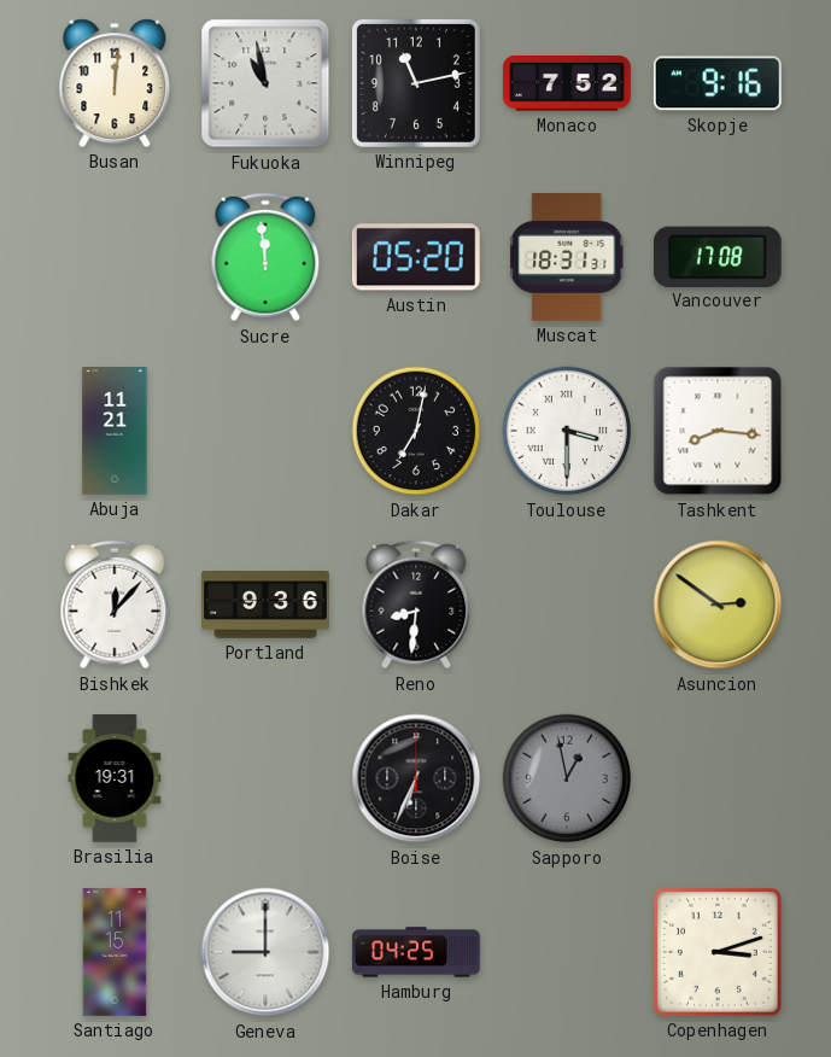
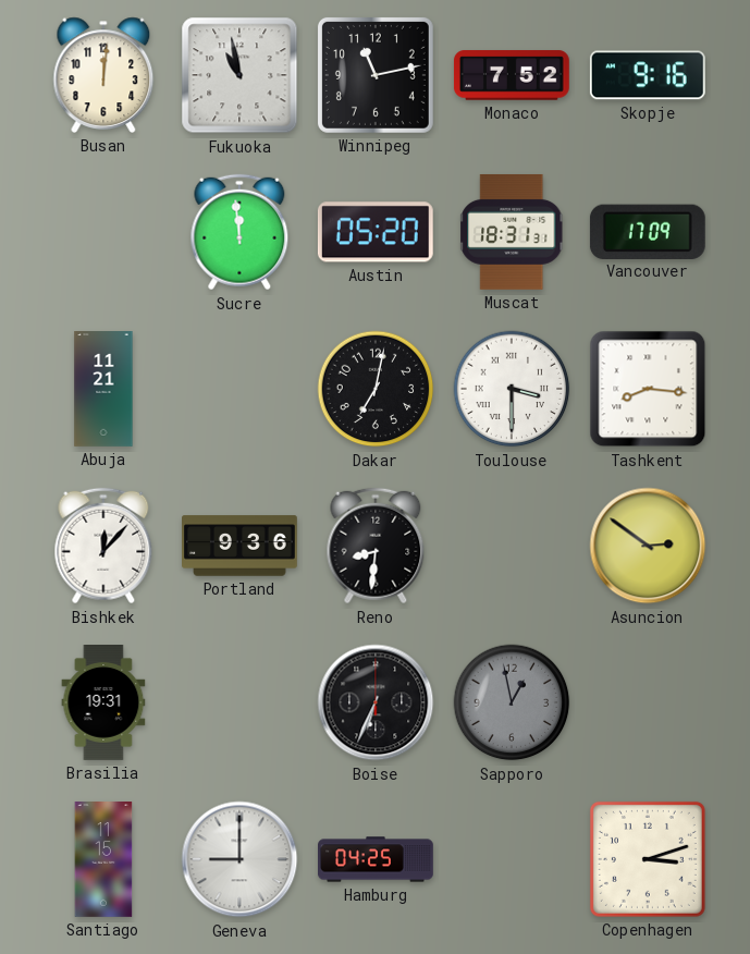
Vancouver: 17:08 -> 17:09
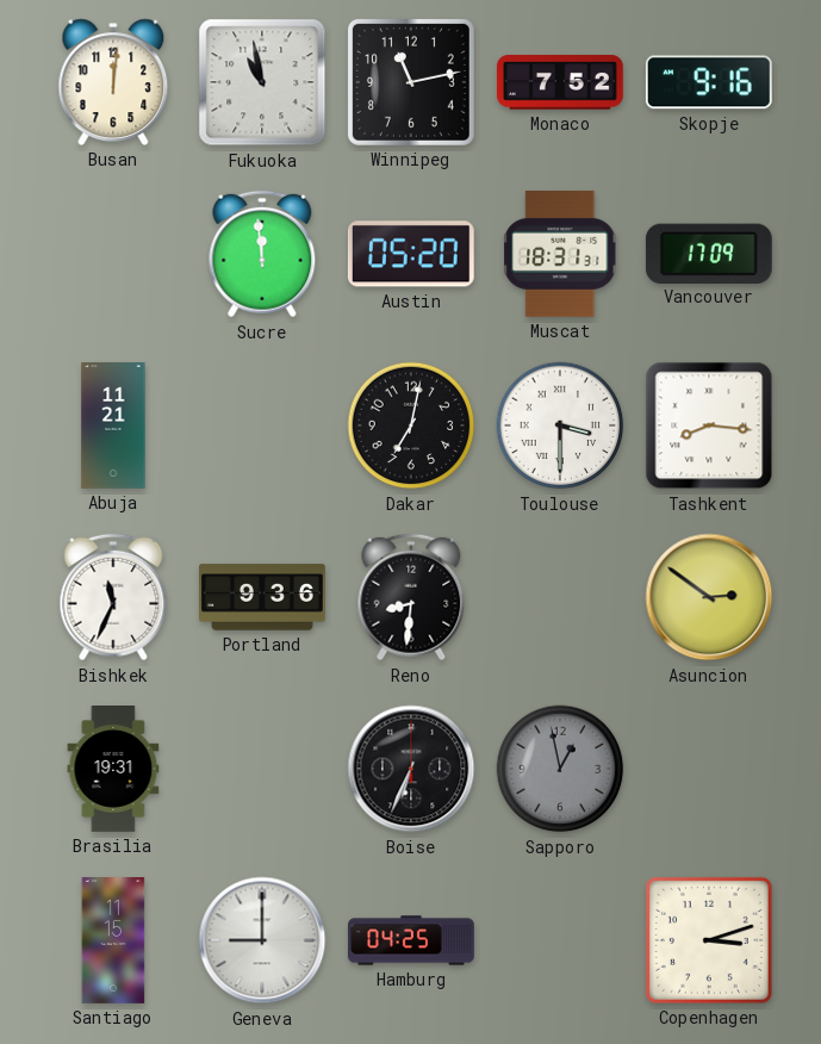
Bishkek: 12:07 -> 11:34
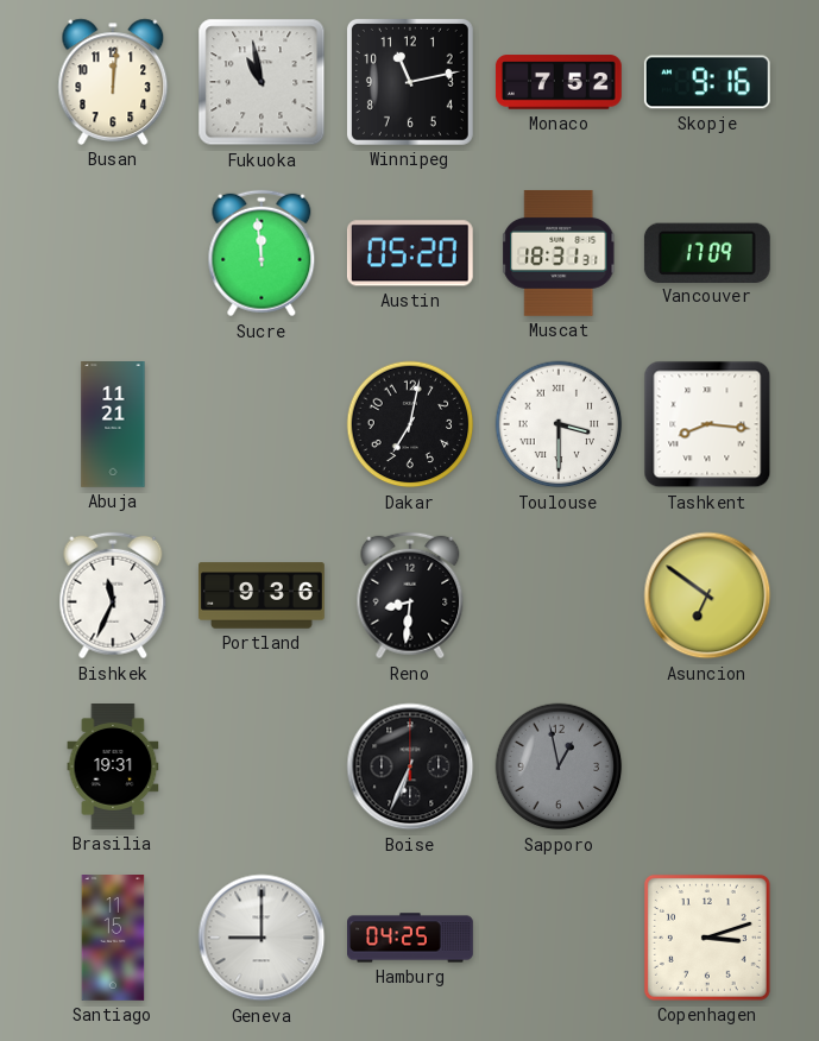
Asuncion: 2:51 -> 6:51
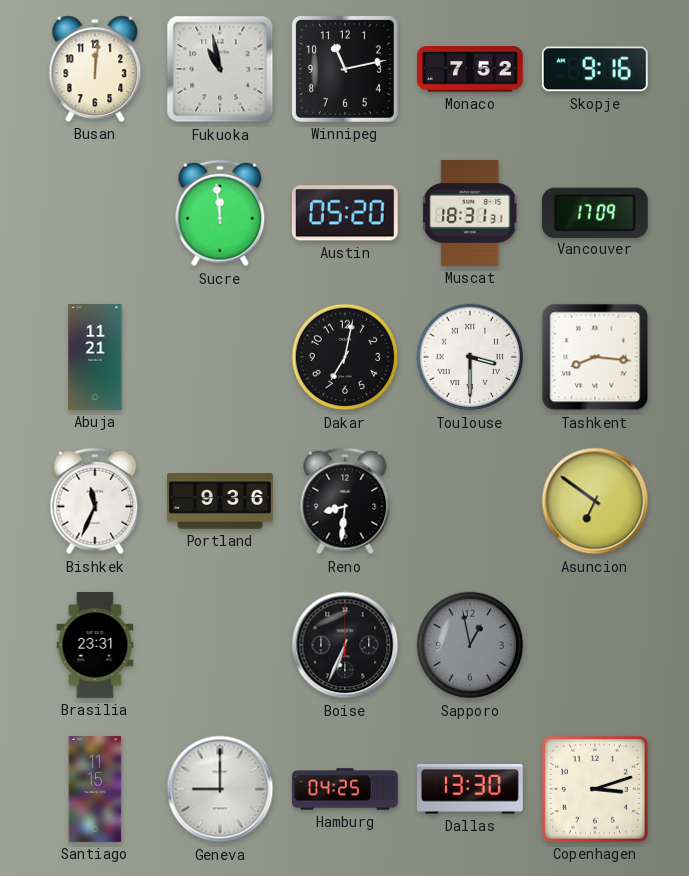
Brasilia: 19:31 -> 23:31
Dallas: none -> 13:30
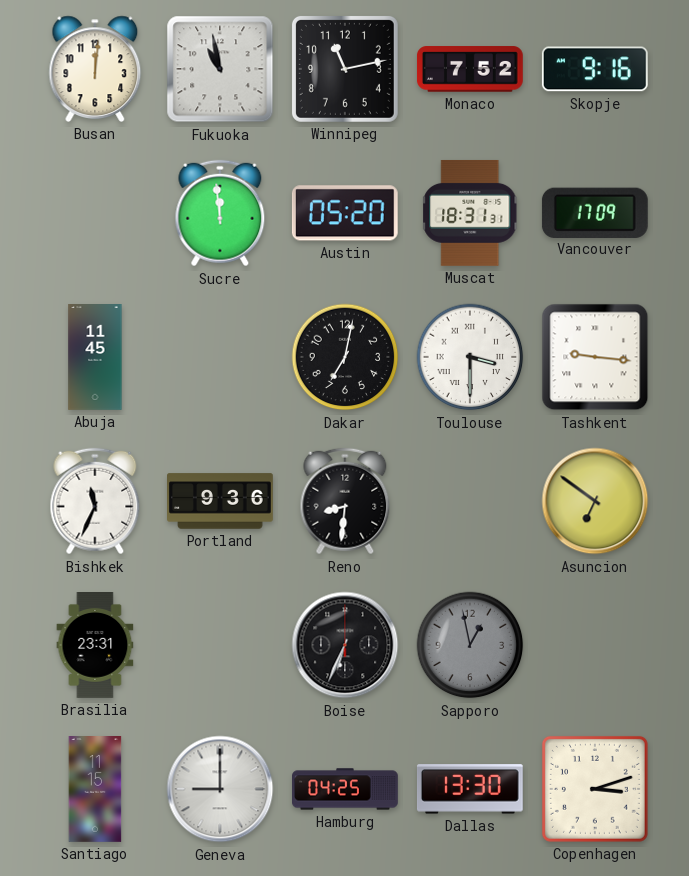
Abuja: 11:21 -> 11:45
Tashkent: 8:16 -> 9:16
